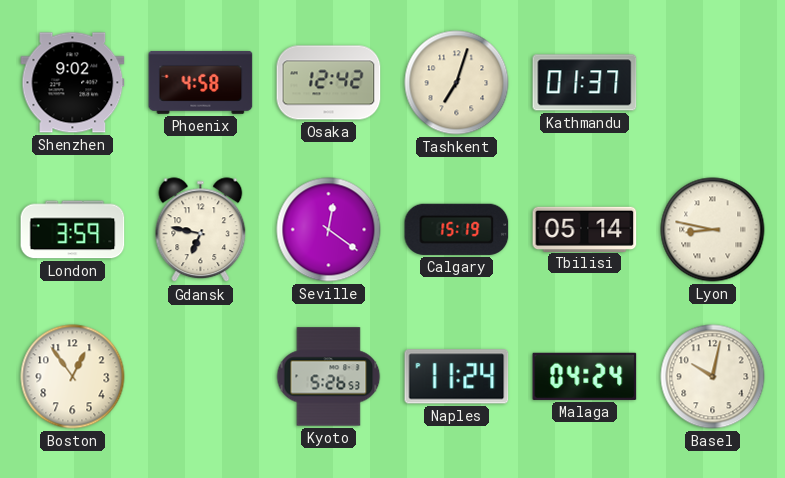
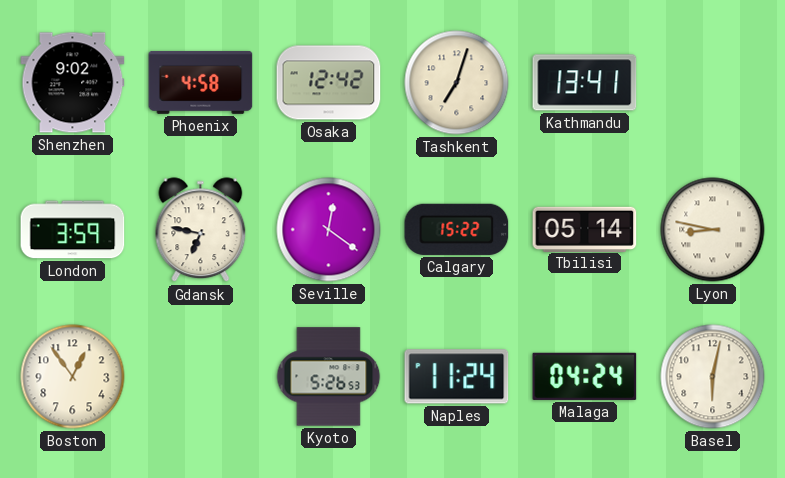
Kathmandu: 01:37 -> 13:41
Calgary: 15:19 -> 15:22
Basel: 10:02 -> 6:02
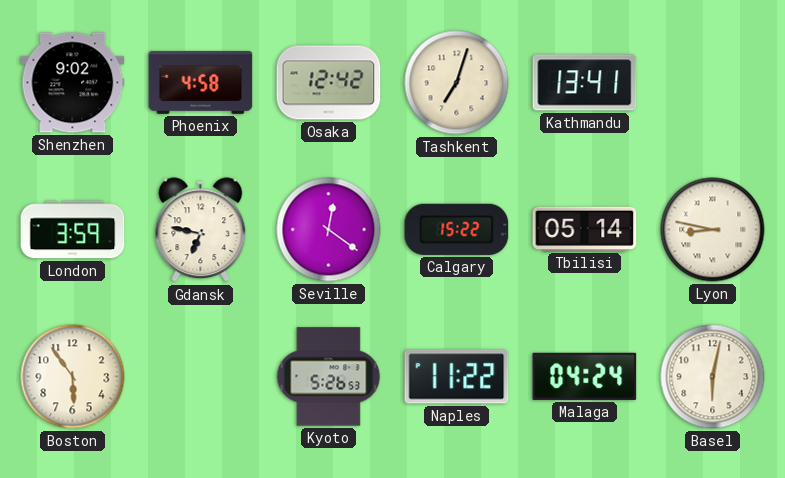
Boston: 12:54 -> 5:54
Naples: 11:24 -> 11:22
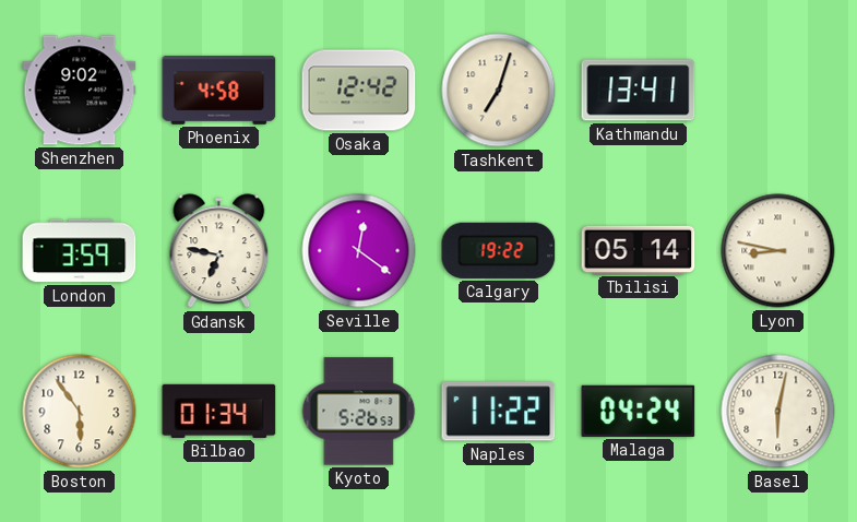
Calgary: 15:22 -> 19:22
Bilbao: none -> 01:34
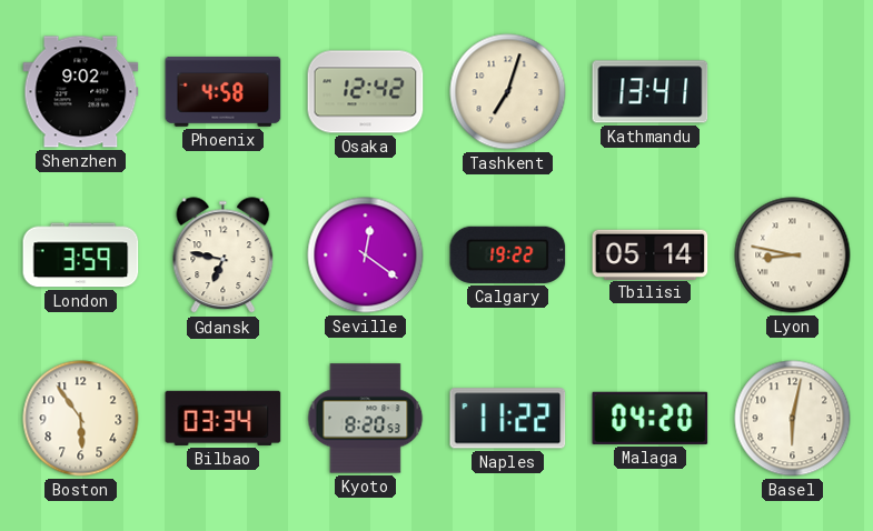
Bilbao: 01:34 -> 03:34
Kyoto: 5:26 -> 8:20
Malaga: 04:24 -> 04:20
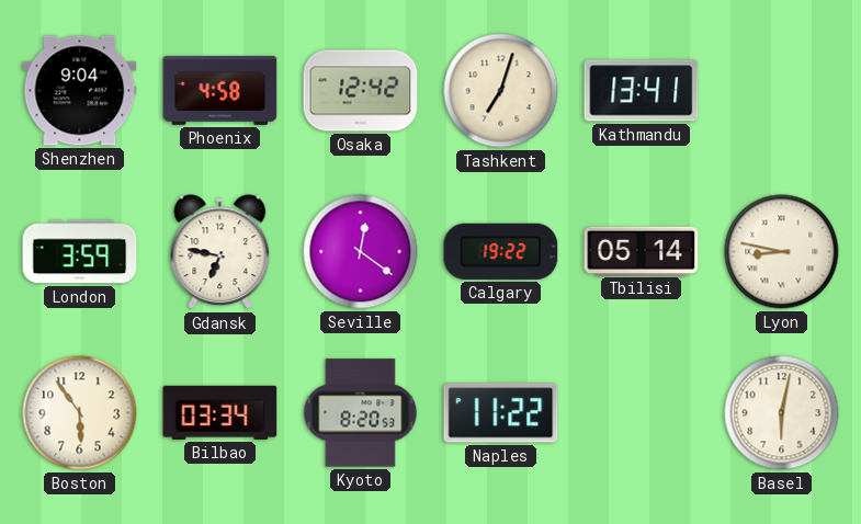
Shenzhen: 9:02 -> 9:04
Malaga: 04:20 -> none
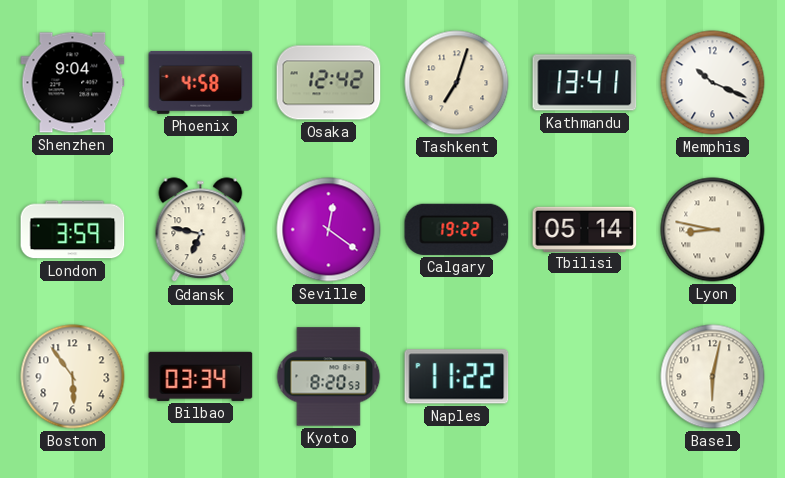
Memphis: none -> 10:19
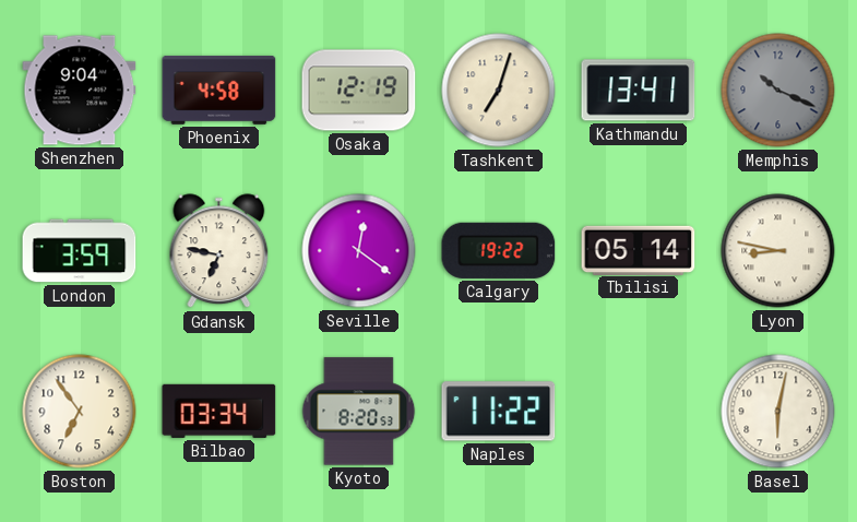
Osaka: 12:42 -> 12:19
Memphis dial: white -> grey
Boston: 5:54 -> 6:54
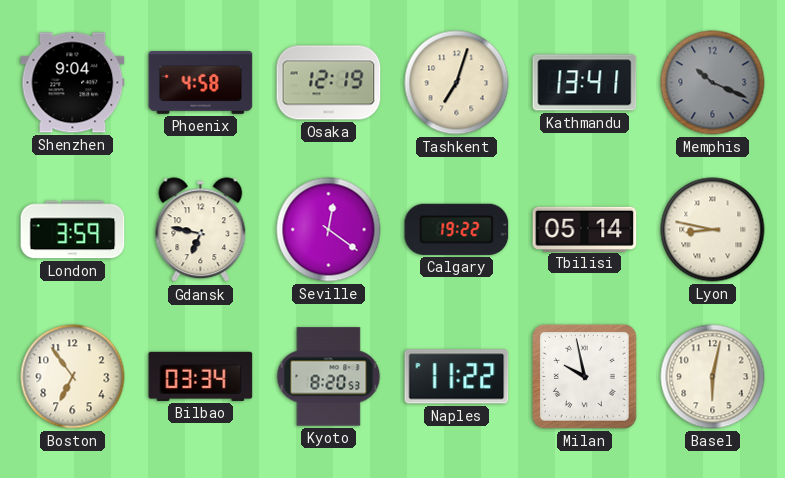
Milan: none -> 9:58
